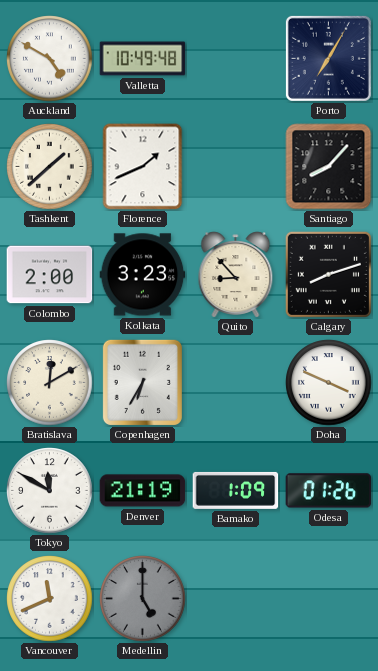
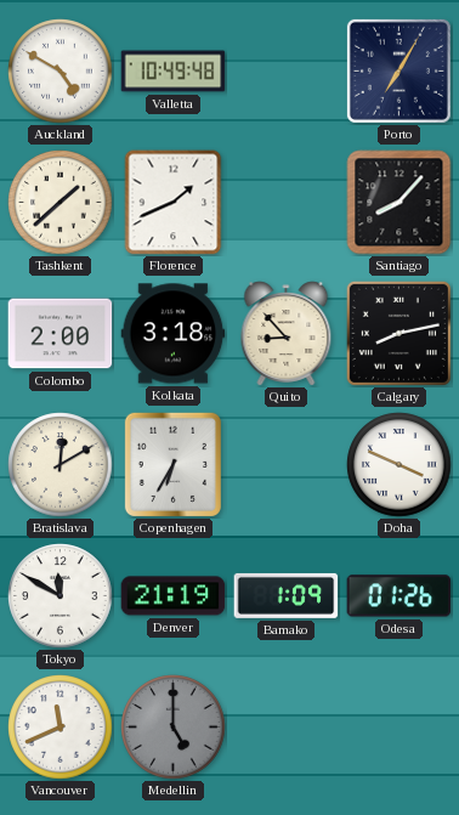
Kolkata: 3:23 -> 3:18
Calgary: 8:12 -> 8:13
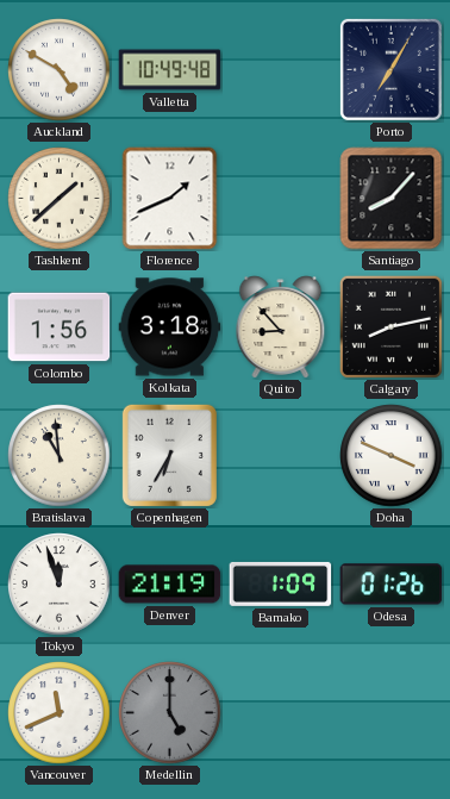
Colombo: 2:00 -> 1:56
Bratislava: 12:10 -> 10:59
Tokyo: 11:50 -> 11:57
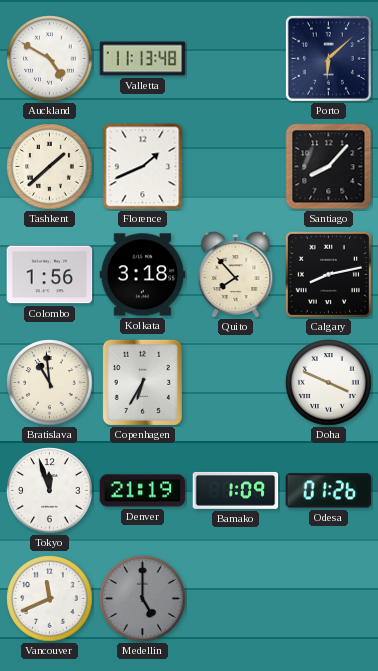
Valletta: 10:49 -> 11:13
Porto: 7:05 -> 6:08
Quito: 8:53 -> 7:53
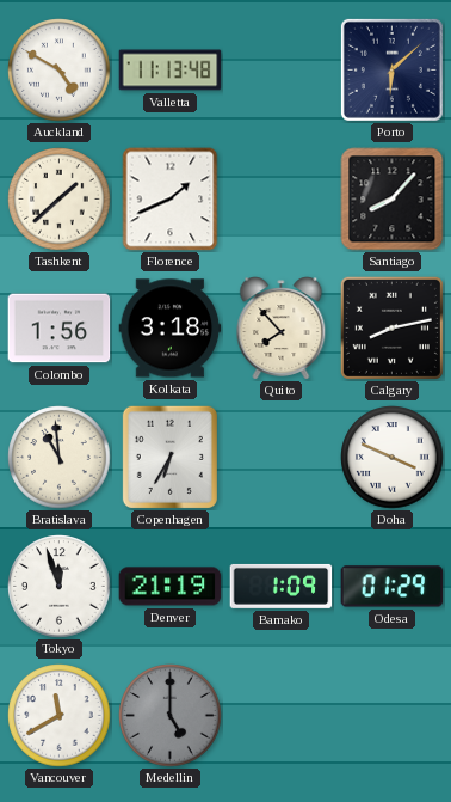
Odesa: 01:26 -> 01:29
Vancouver: 11:41 -> 11:40
